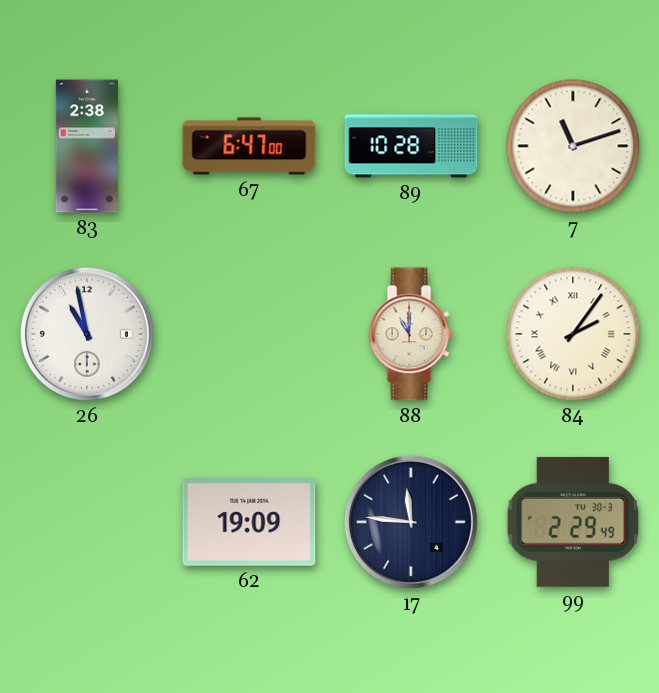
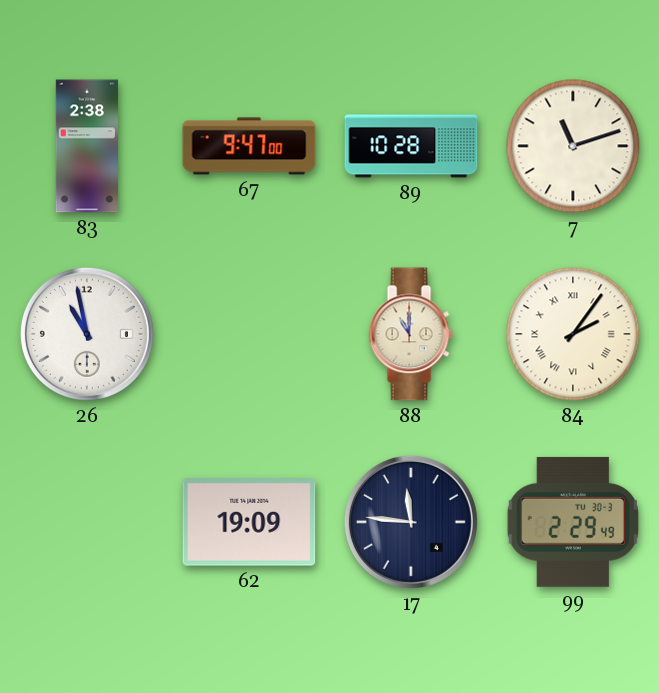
67: 6:47 -> 9:47
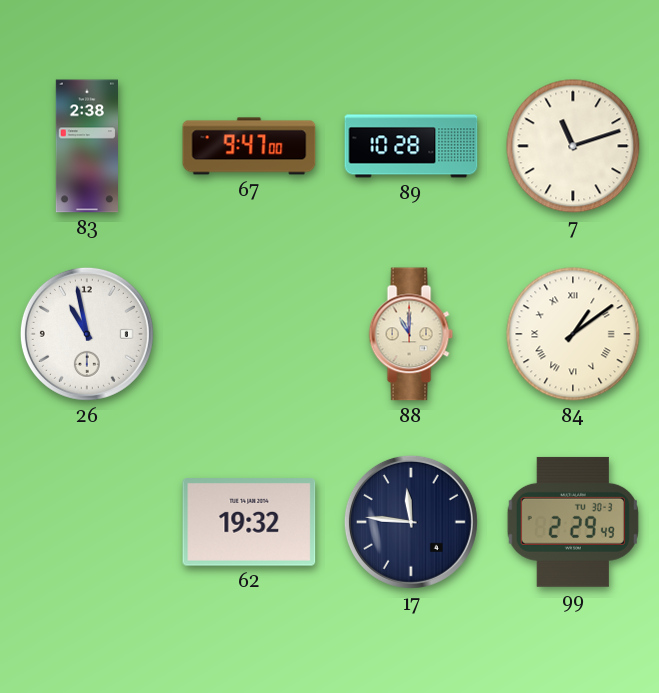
84: 2:06 -> 1:09
62: 19:09 -> 19:32
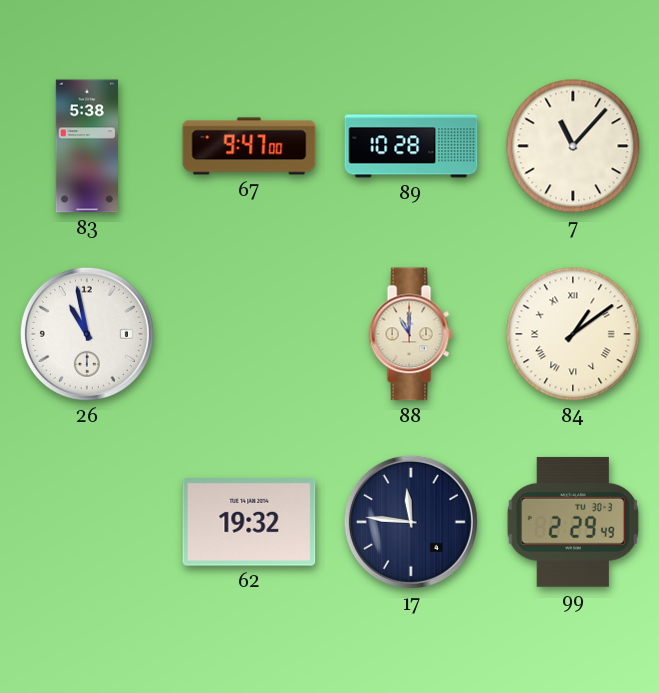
83: 2:38 -> 5:38
7: 11:12 -> 11:07
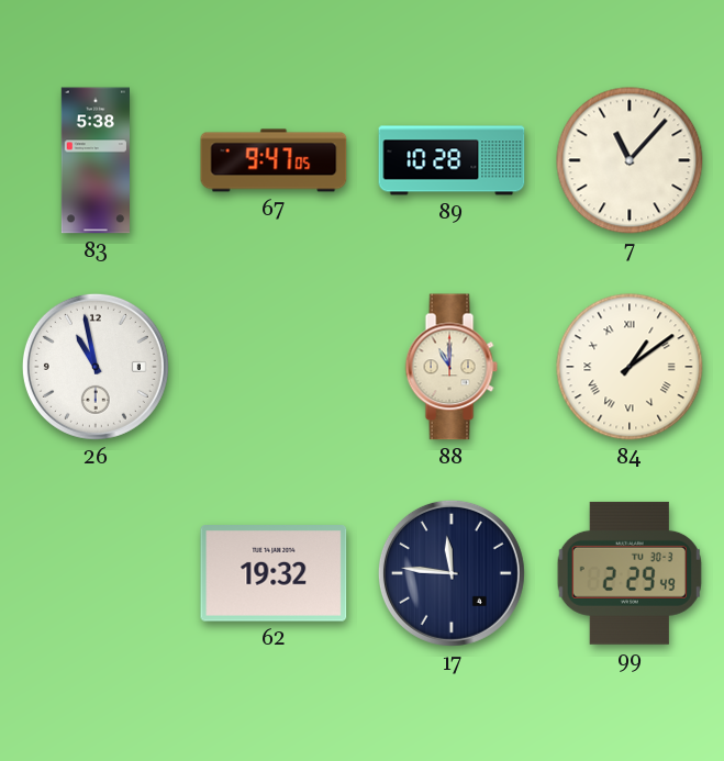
67: 9:47:00 -> 9:47:05
